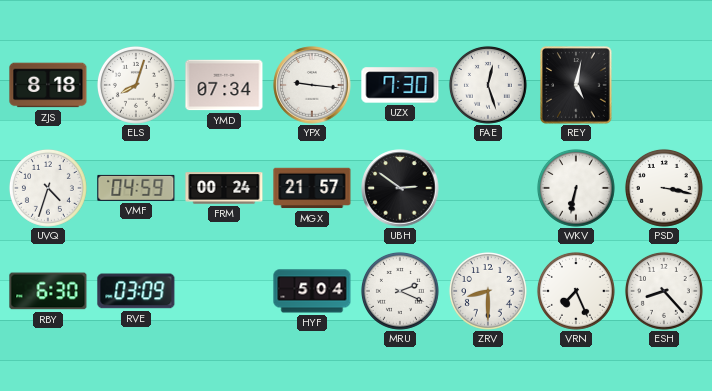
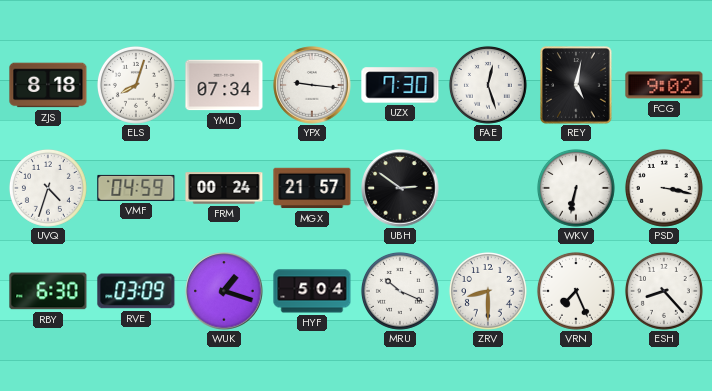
FCG: none -> 9:02
WUK: none -> 1:18
MRU: 2:19 -> 10:19
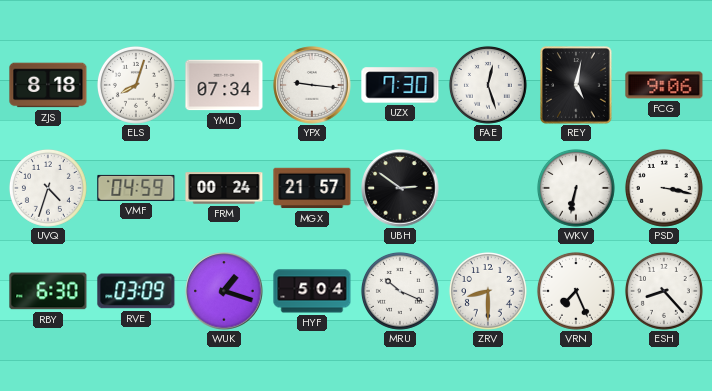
FCG: 9:02 -> 9:06
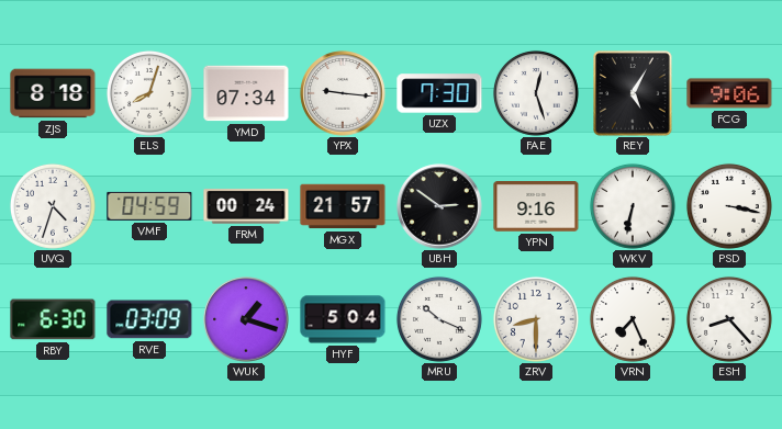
REY: 5:02 -> 5:05
YPN: none -> 9:16
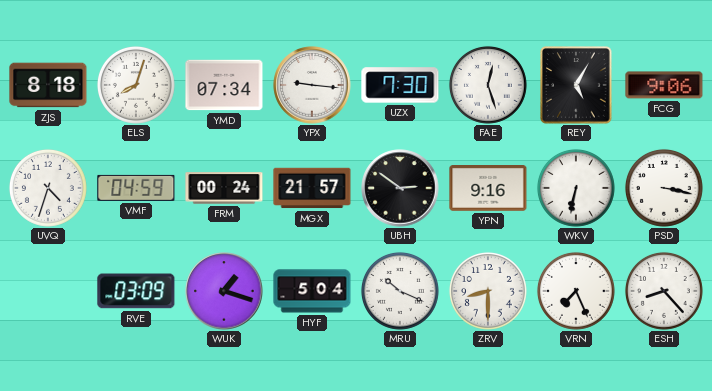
RBY: 6:30 -> none
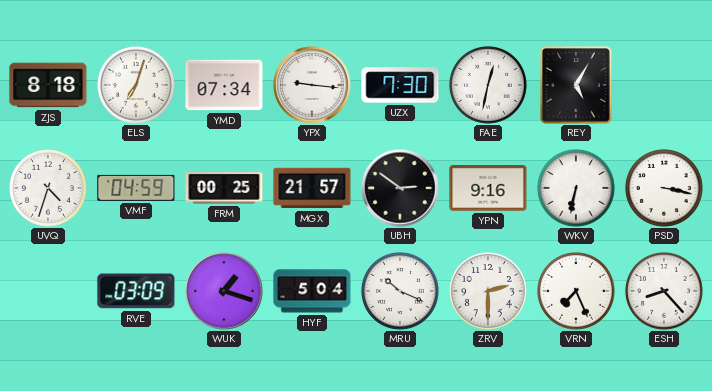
ELS: 8:03 -> 7:03
FAE: 12:27 -> 12:32
FCG: 9:06 -> none
FRM: 00:24 -> 00:25
ZRV: 8:30 -> 2:30
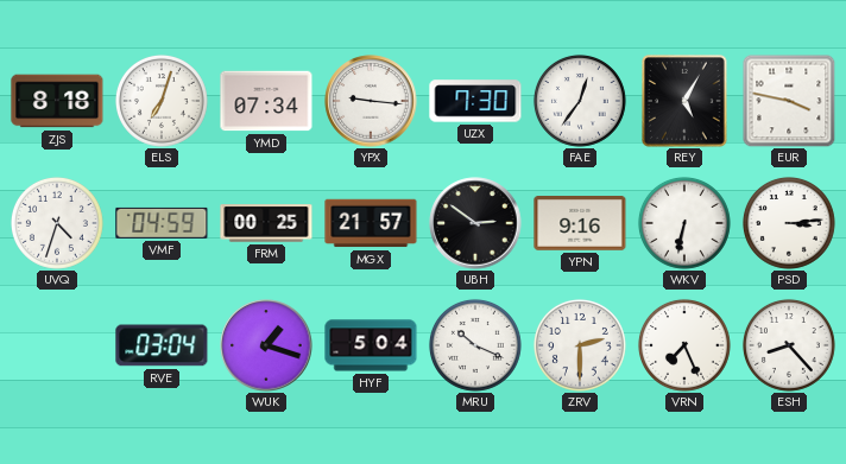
FAE: 12:32 -> 12:36
EUR: none -> 3:47
PSD: 3:17 -> 3:14
RVE: 03:09 -> 03:04
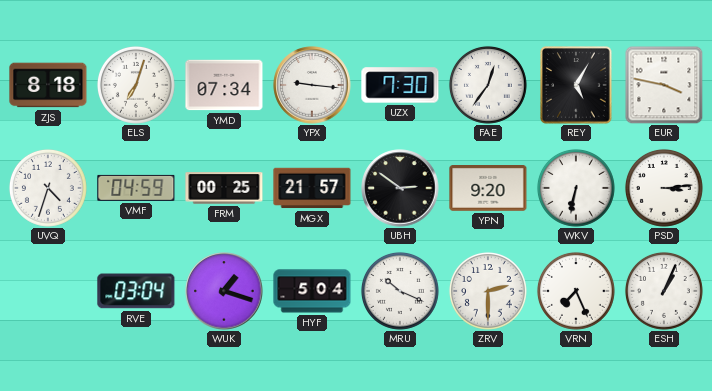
YPN: 9:16 -> 9:20
ESH: 8:23 -> 1:04
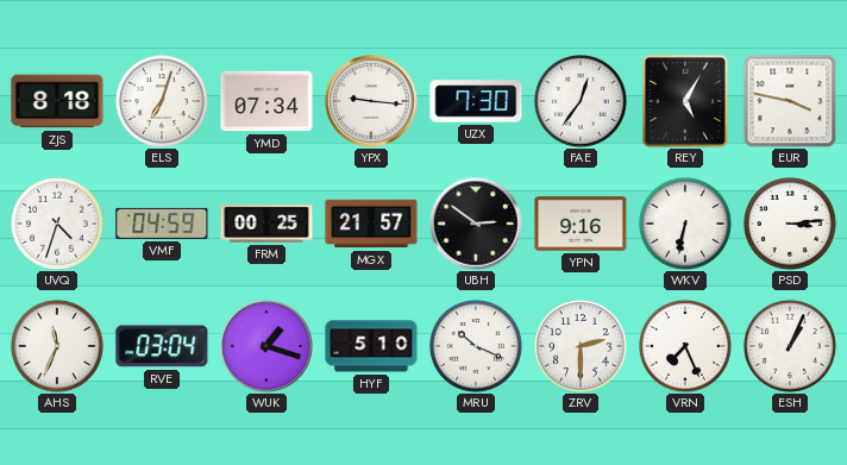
YPN: 9:20 -> 9:16
AHS: none -> 11:34
HYF: 5:04 -> 5:10
